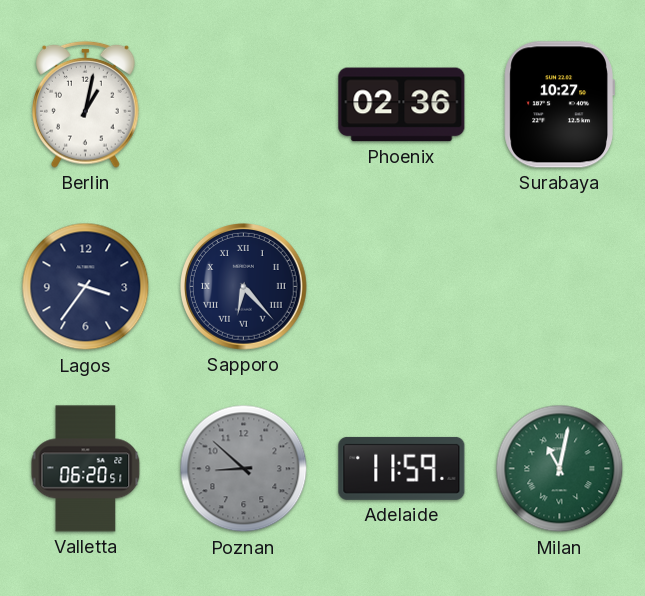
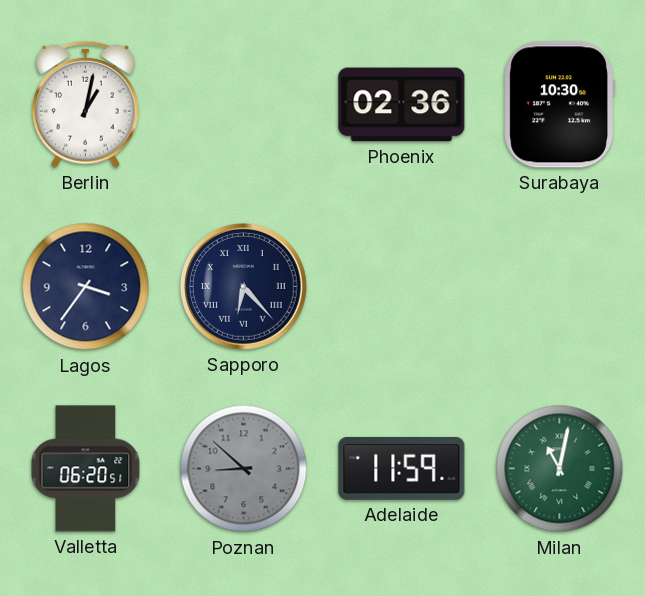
Surabaya: 10:27 -> 10:30
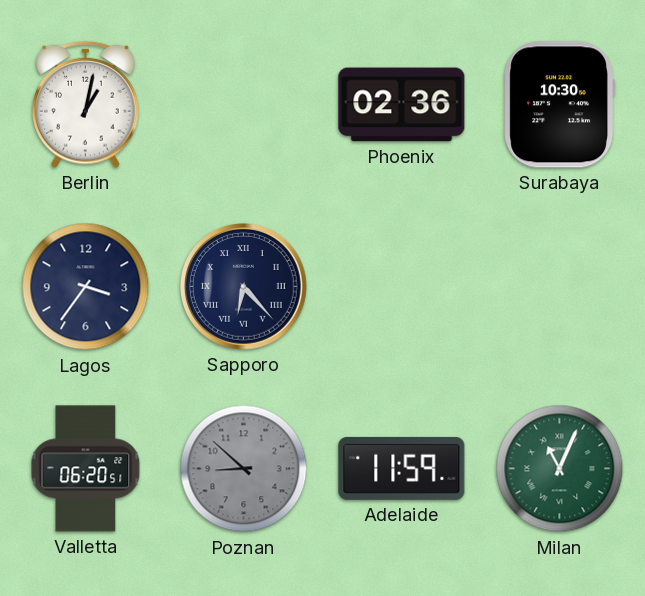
Milan: 11:02 -> 11:04
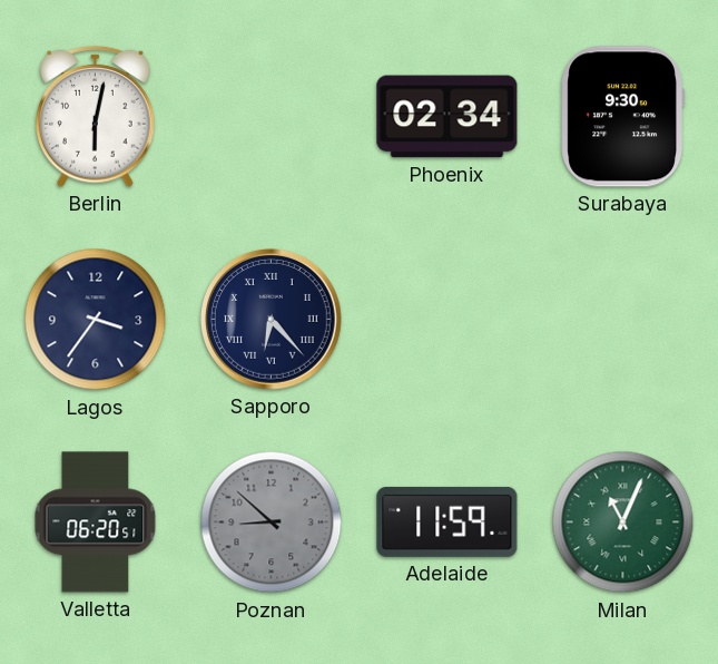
Berlin: 1:02 -> 6:02
Phoenix: 02:36 -> 02:34
Surabaya: 10:30 -> 9:30
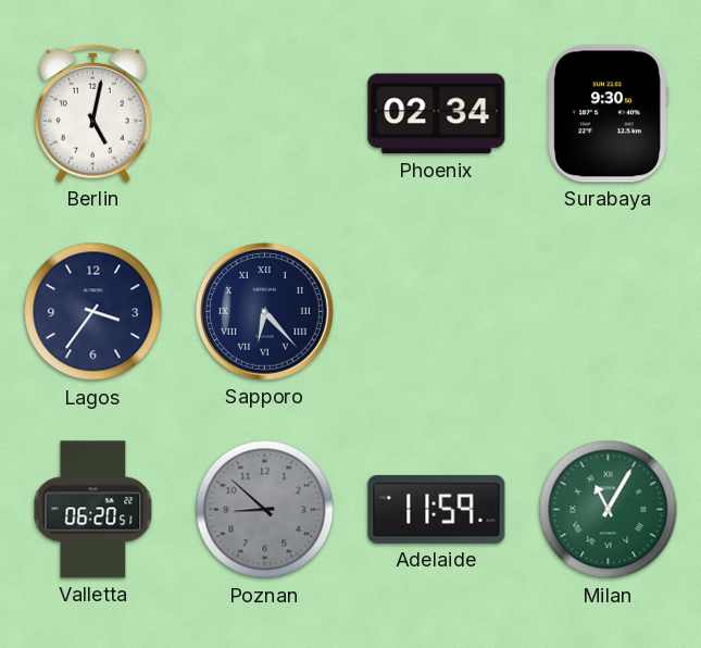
Berlin: 6:02 -> 5:02
Milan: 11:04 -> 11:05
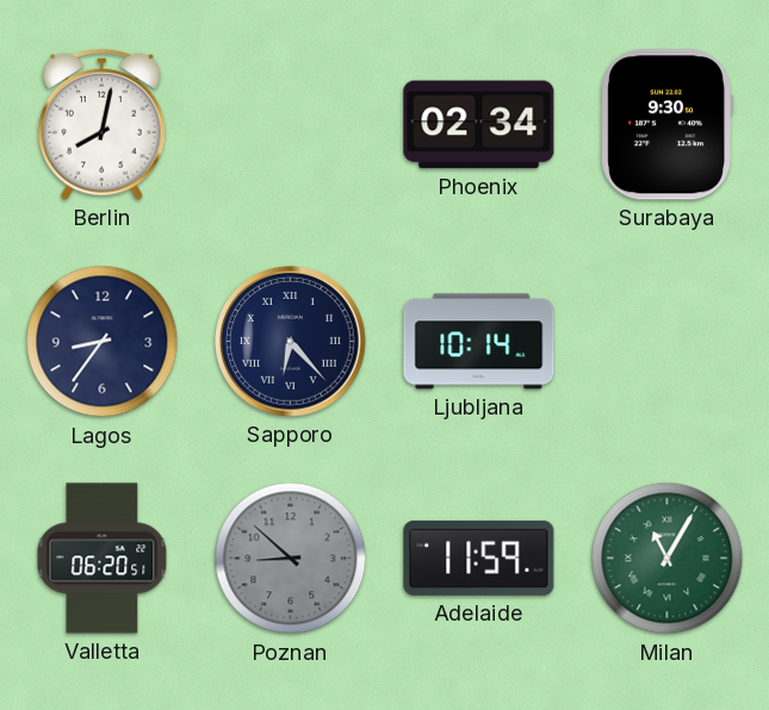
Berlin: 5:02 -> 8:02
Lagos: 3:36 -> 8:36
Ljubljana: none -> 10:14
